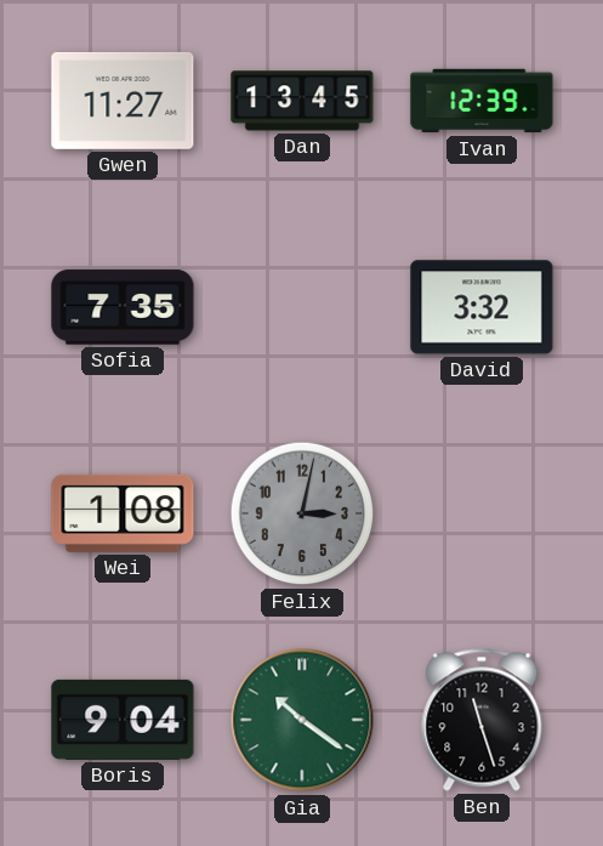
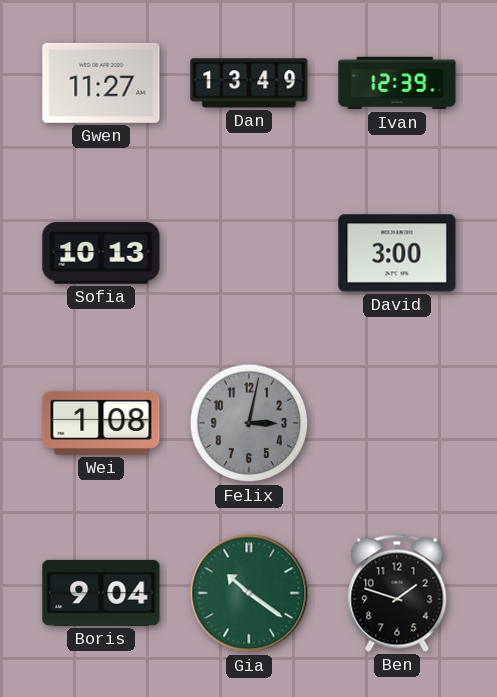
Dan: 13:45 -> 13:49
Sofia: 7:35 -> 10:13
David: 3:32 -> 3:00
Ben: 11:27 -> 1:48
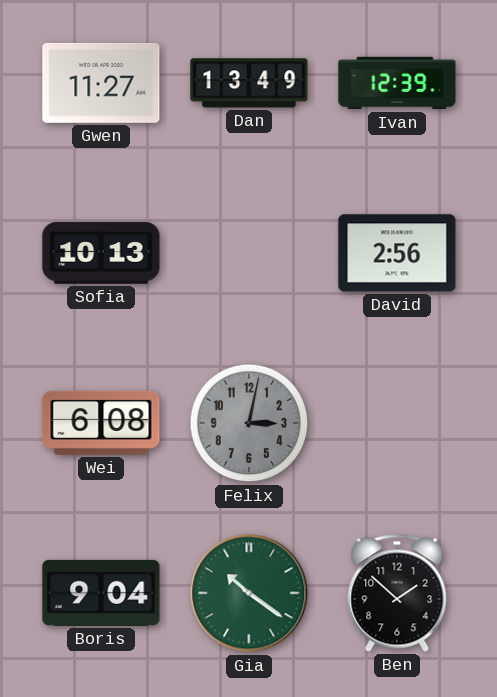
David: 3:00 -> 2:56
Wei: 1:08 -> 6:08
Ben: 1:48 -> 1:52
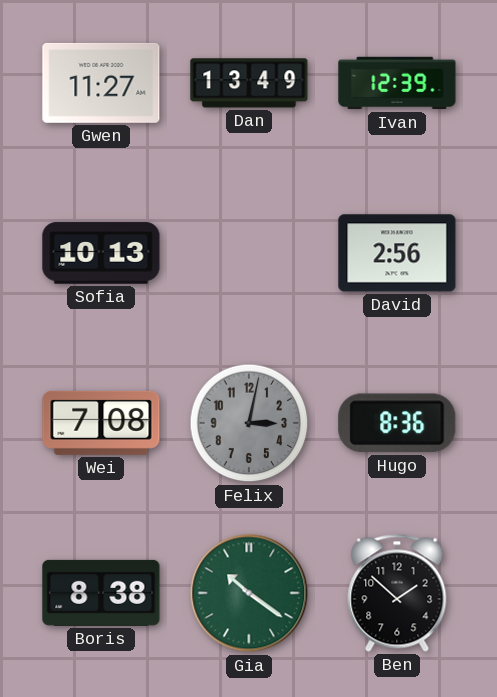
Wei: 6:08 -> 7:08
Hugo: none -> 8:36
Boris: 9:04 -> 8:38
